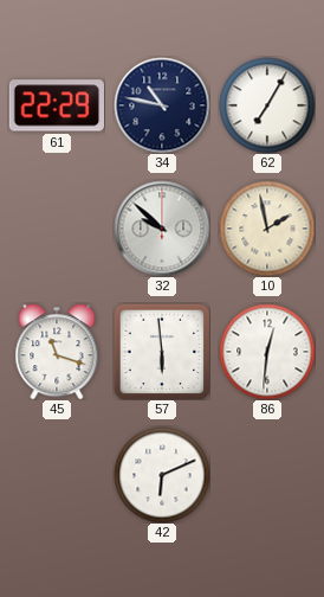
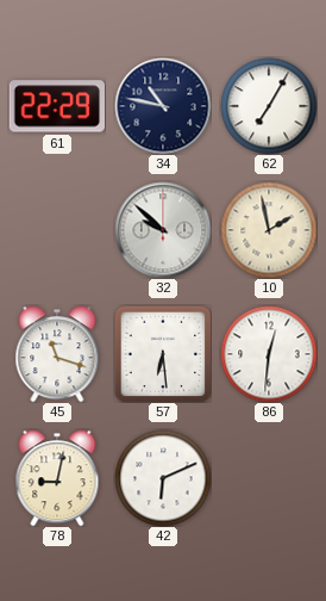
57: 5:59 -> 6:29
78: none -> 9:02
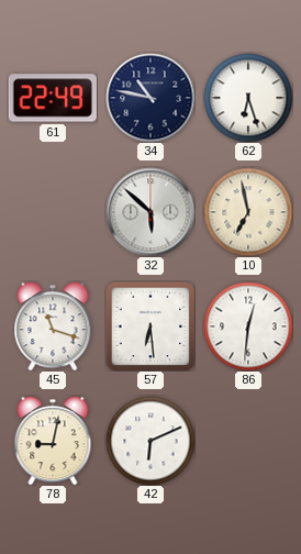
61: 22:29 -> 22:49
62: 7:05 -> 6:27
32: 9:52 -> 5:52
10: 1:58 -> 6:58
